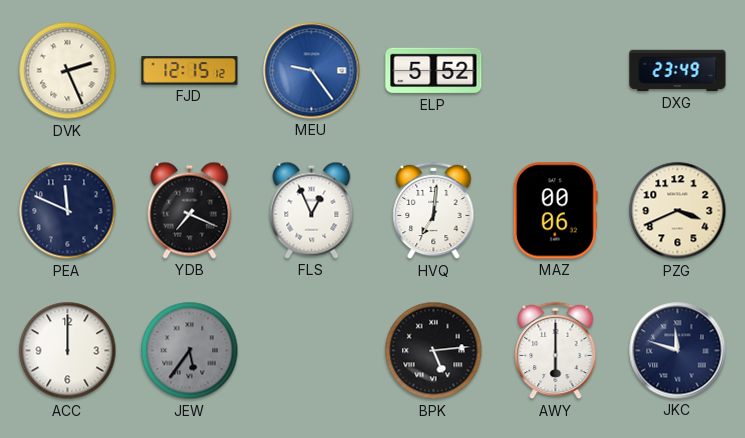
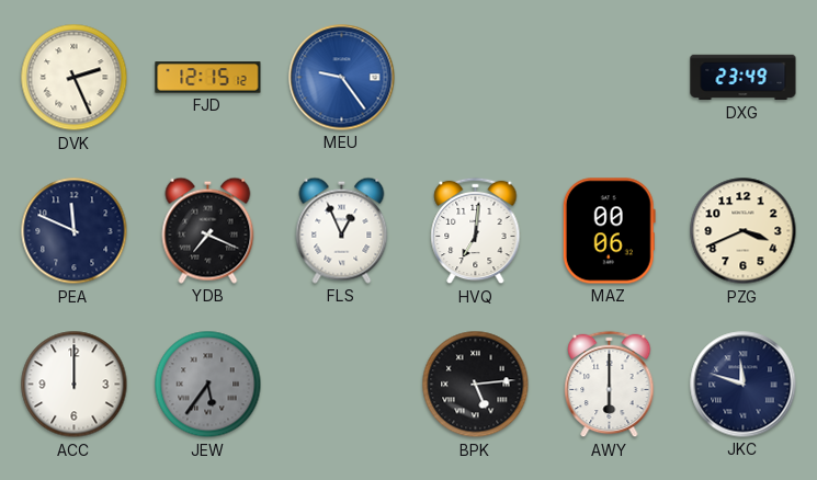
ELP: 5:52 -> none
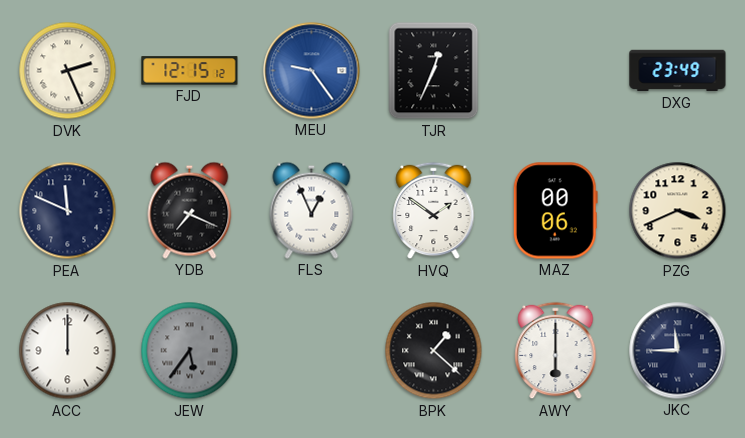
TJR: none -> 12:34
HVQ: 7:01 -> 1:51
BPK: 5:14 -> 1:22
JKC: 11:48 -> 11:45
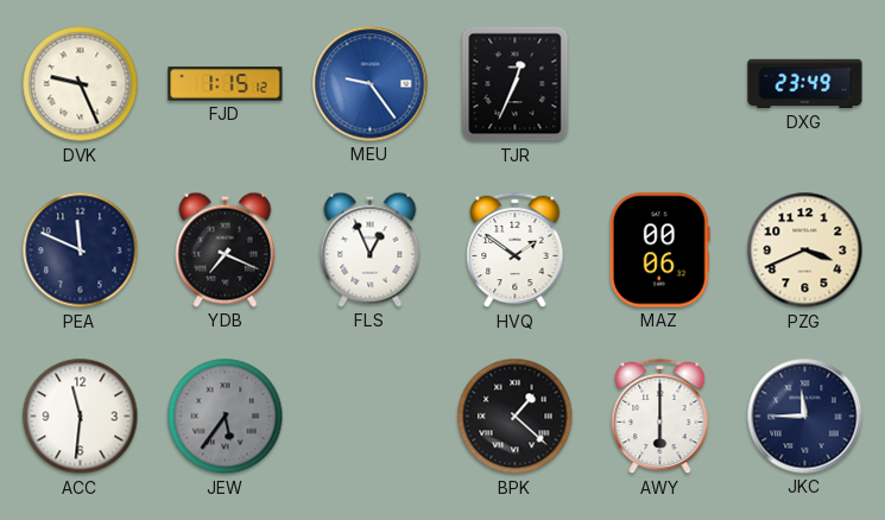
DVK: 2:26 -> 9:26
FJD: 12:15 -> 1:15
ACC: 12:00 -> 11:31
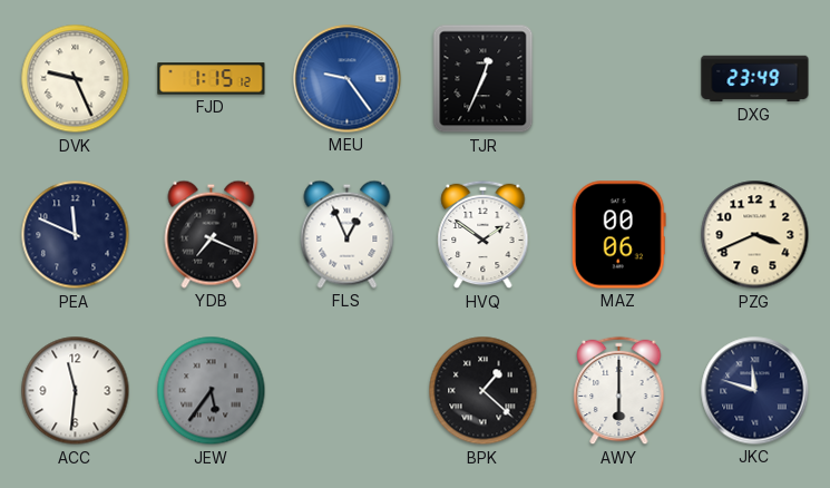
JKC: 11:45 -> 11:48
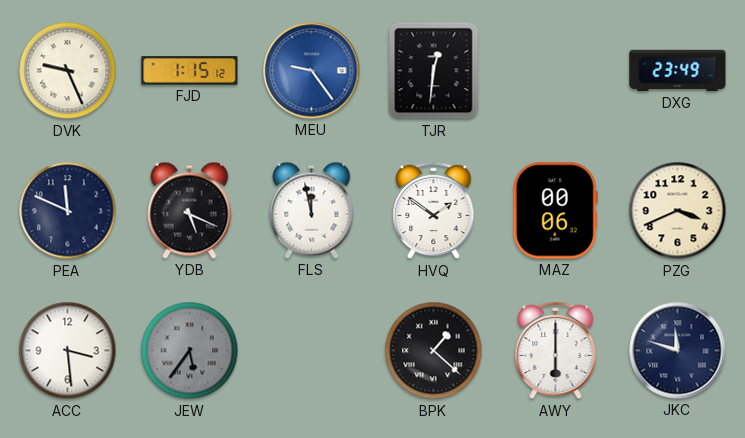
TJR: 12:34 -> 12:31
YDB: 7:19 -> 5:19
FLS: 12:56 -> 11:58
ACC: 11:31 -> 3:29
